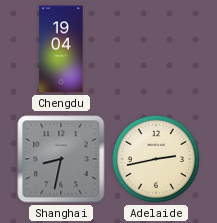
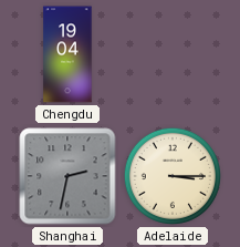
Shanghai: 8:32 -> 2:32
Adelaide: 2:43 -> 3:15
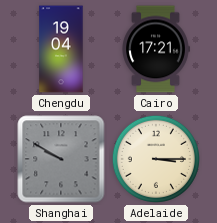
Cairo: none -> 17:21
Shanghai: 2:32 -> 9:50
